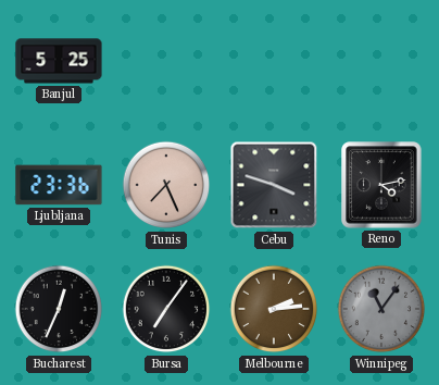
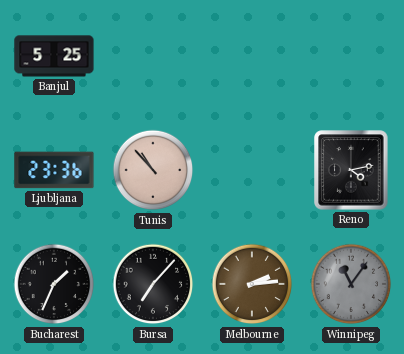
Tunis: 7:26 -> 10:53
Cebu: 3:48 -> none
Bucharest: 12:34 -> 1:34
Bursa: 7:06 -> 7:07
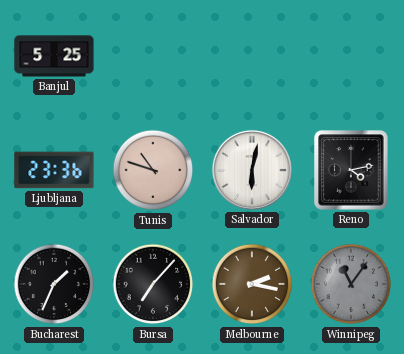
Tunis: 10:53 -> 10:48
Salvador: none -> 6:02
Melbourne: 2:14 -> 2:17
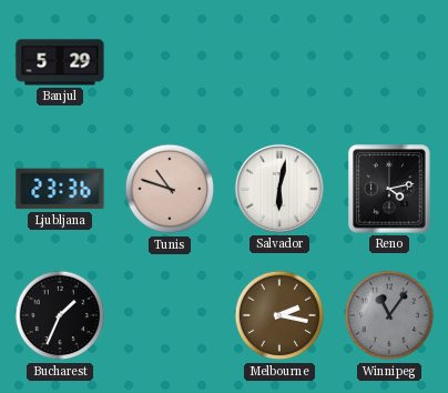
Banjul: 5:25 -> 5:29
Bursa: 7:07 -> none
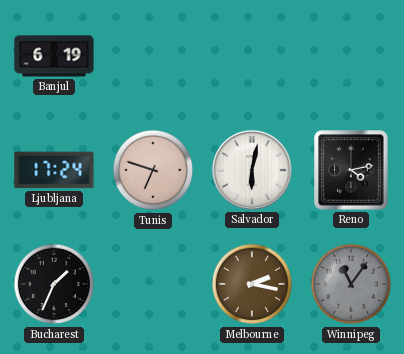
Banjul: 5:29 -> 6:19
Ljubljana: 23:36 -> 17:24
Tunis: 10:48 -> 6:48
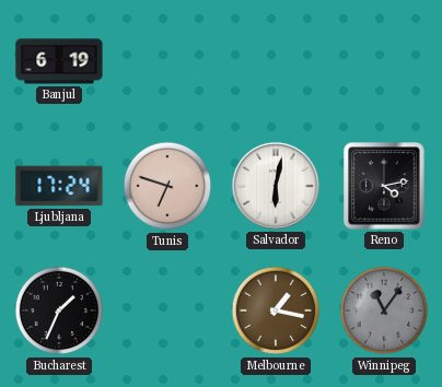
Melbourne: 2:17 -> 1:17
